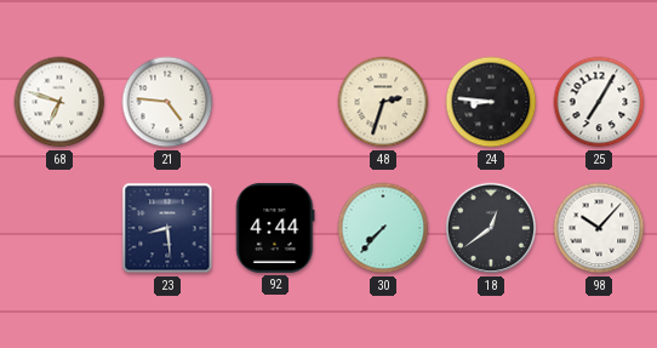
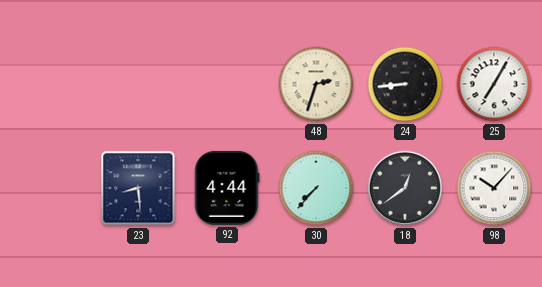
68: 6:48 -> none
21: 4:46 -> none
24: 8:46 -> 8:44
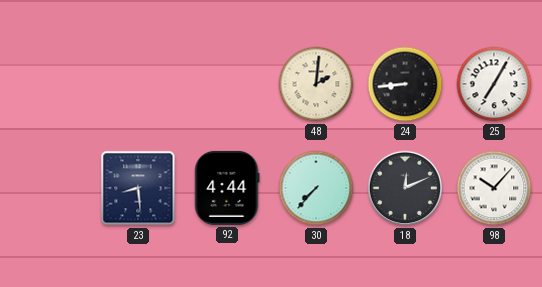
48: 2:33 -> 2:01
18: 12:39 -> 12:11
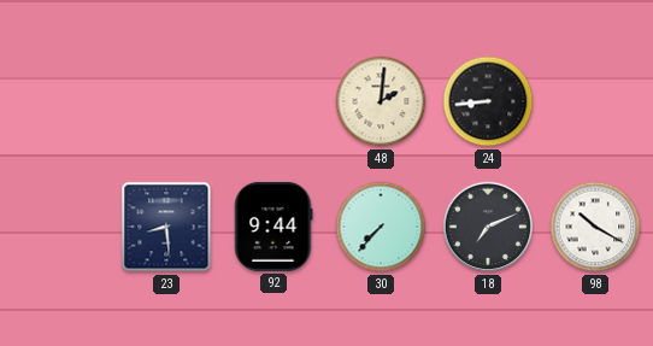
25: 7:05 -> none
92: 4:44 -> 9:44
18: 12:11 -> 7:11
98: 10:07 -> 10:20
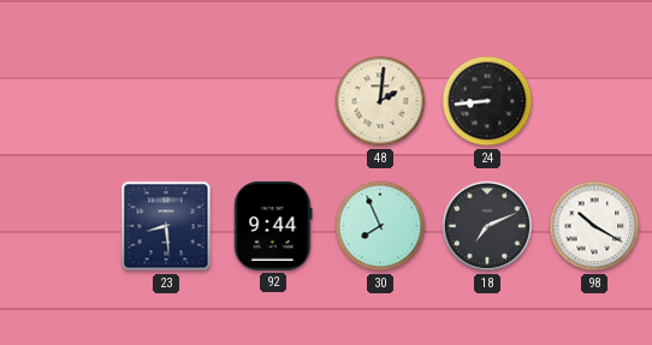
30: 7:37 -> 7:56
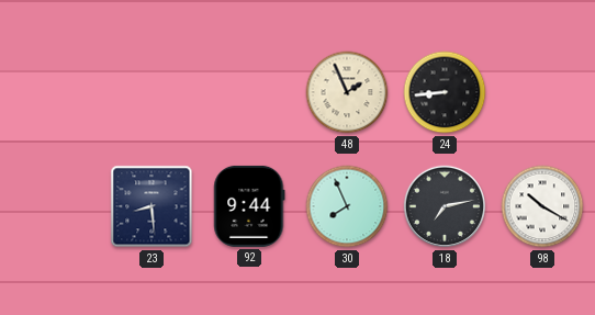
48: 2:01 -> 1:56
18: 7:11 -> 7:13
